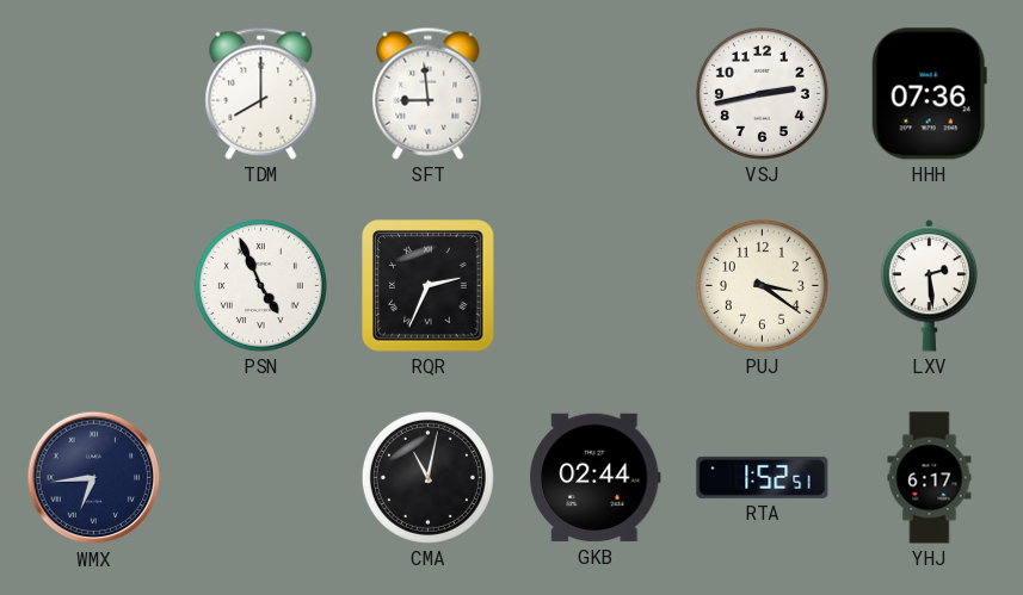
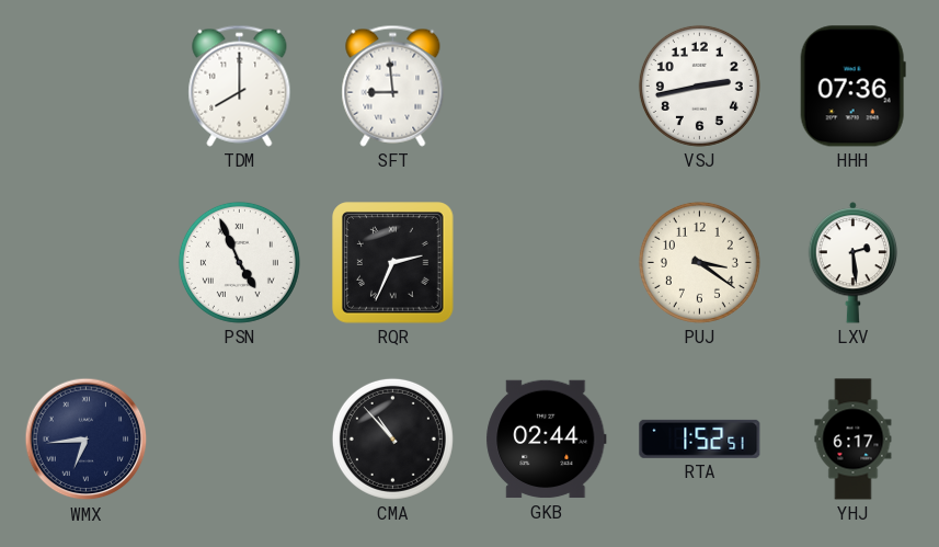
CMA: 11:02 -> 10:53
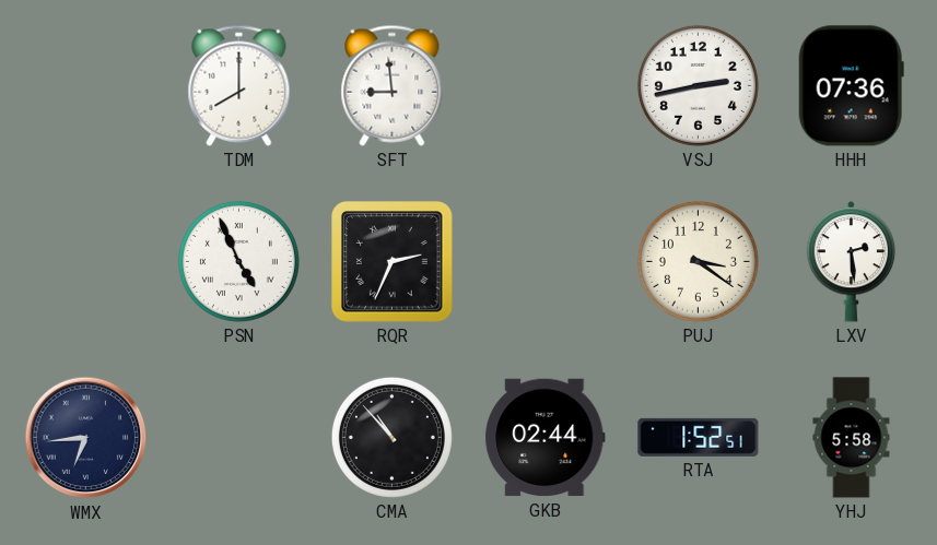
YHJ: 6:17 -> 5:58
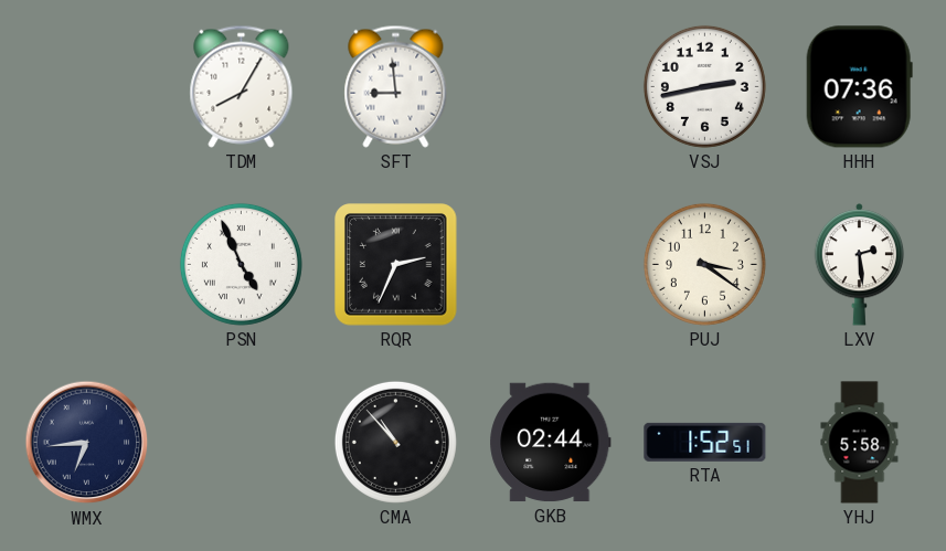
TDM: 8:00 -> 8:05
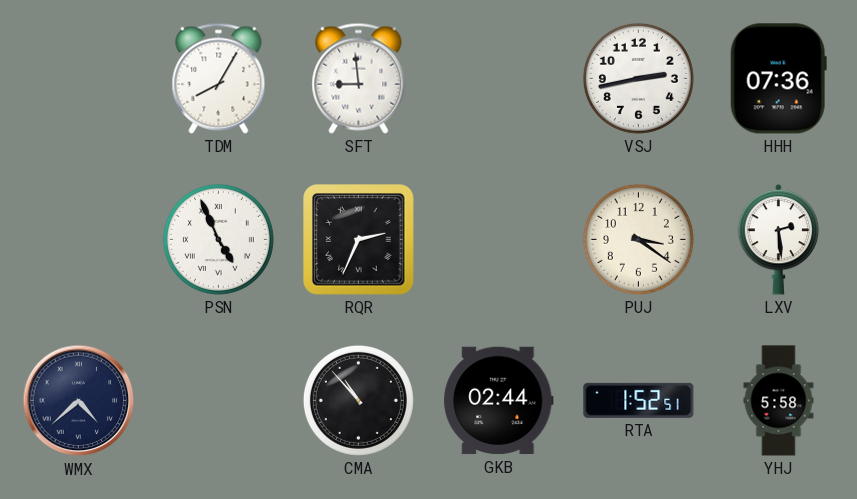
WMX: 6:44 -> 4:38
